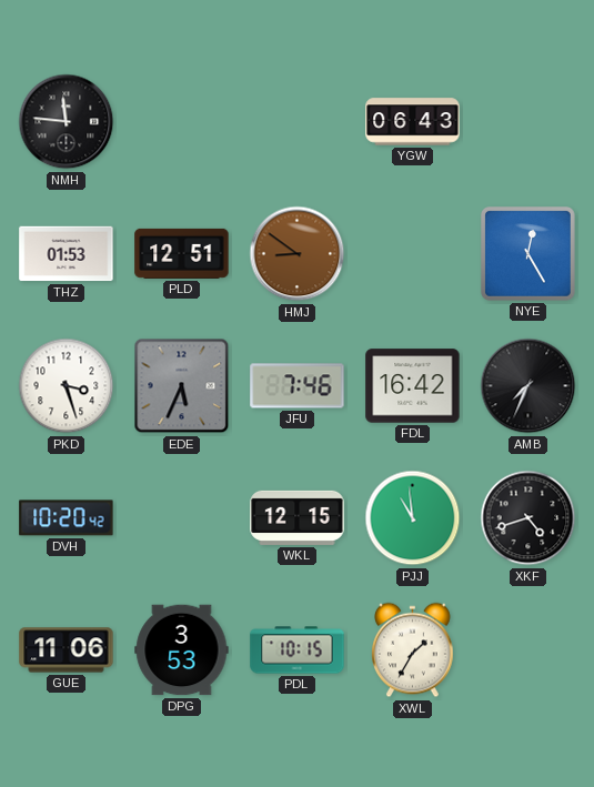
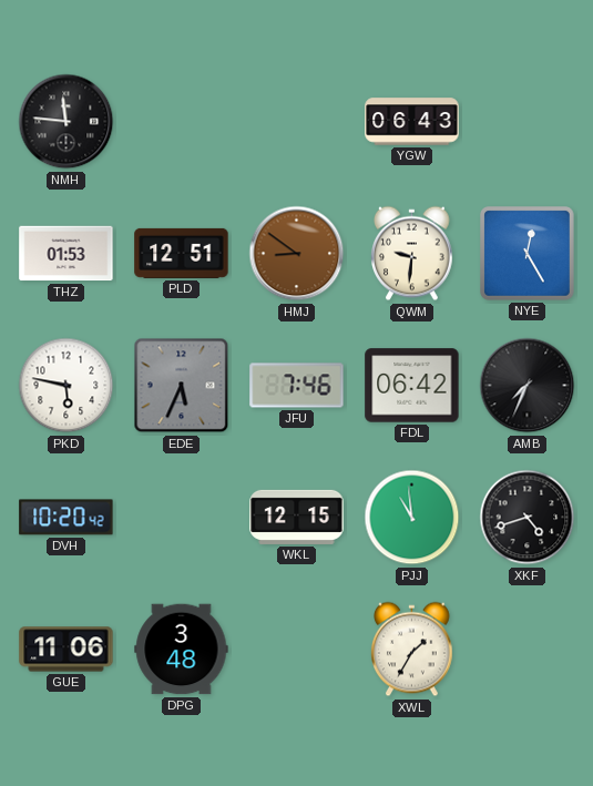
QWM: none -> 9:31
PKD: 3:27 -> 5:47
FDL: 16:42 -> 06:42
DPG: 3:53 -> 3:48
PDL: 10:15 -> none
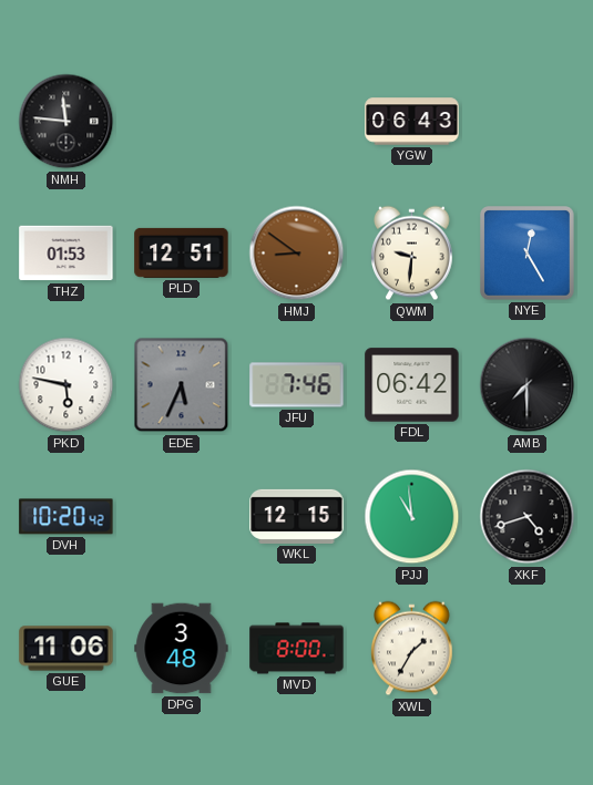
AMB: 7:34 -> 7:30
MVD: none -> 8:00
